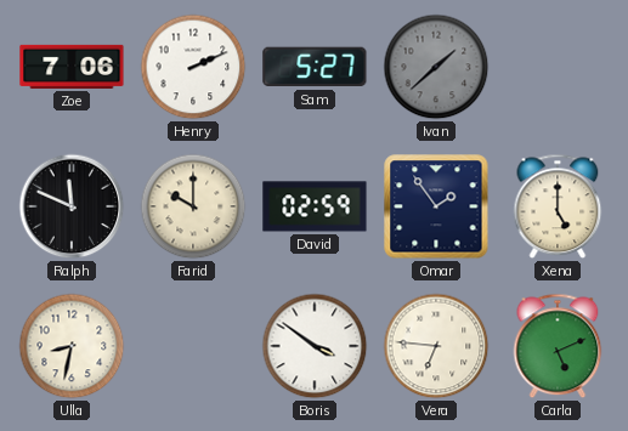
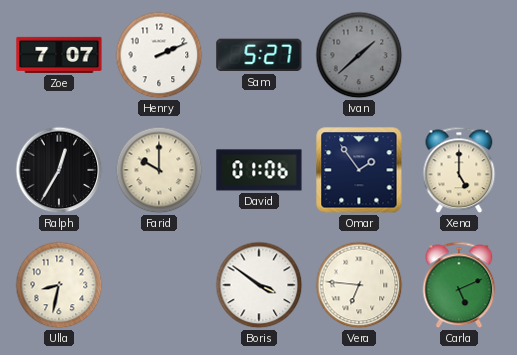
Zoe: 7:06 -> 7:07
Ralph: 11:49 -> 12:35
David: 02:59 -> 01:06
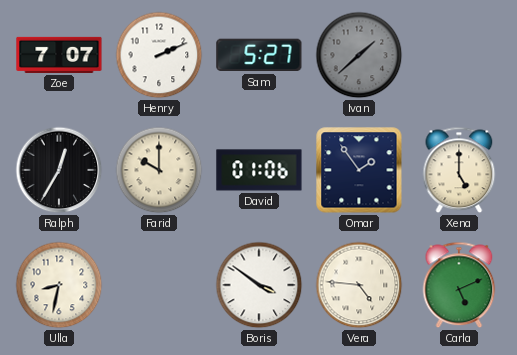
Vera: 6:46 -> 4:46
